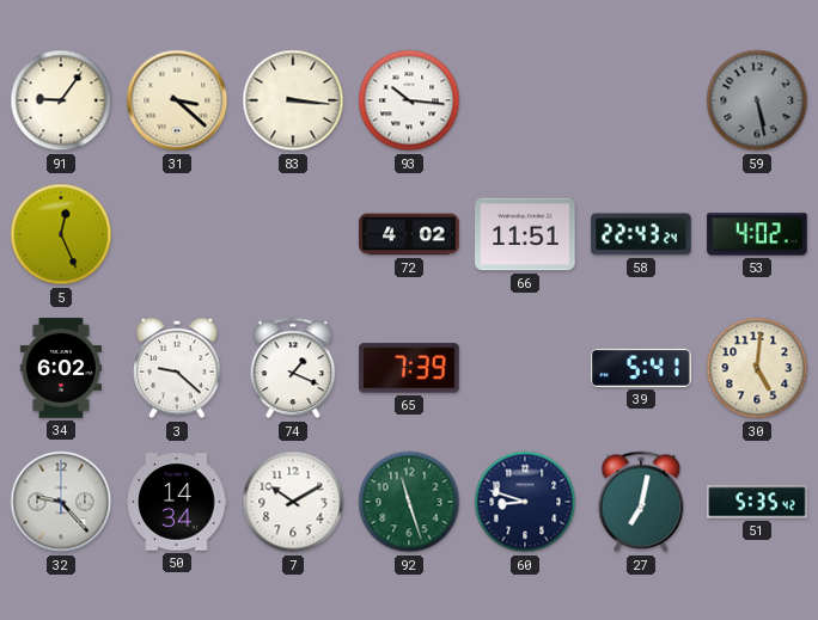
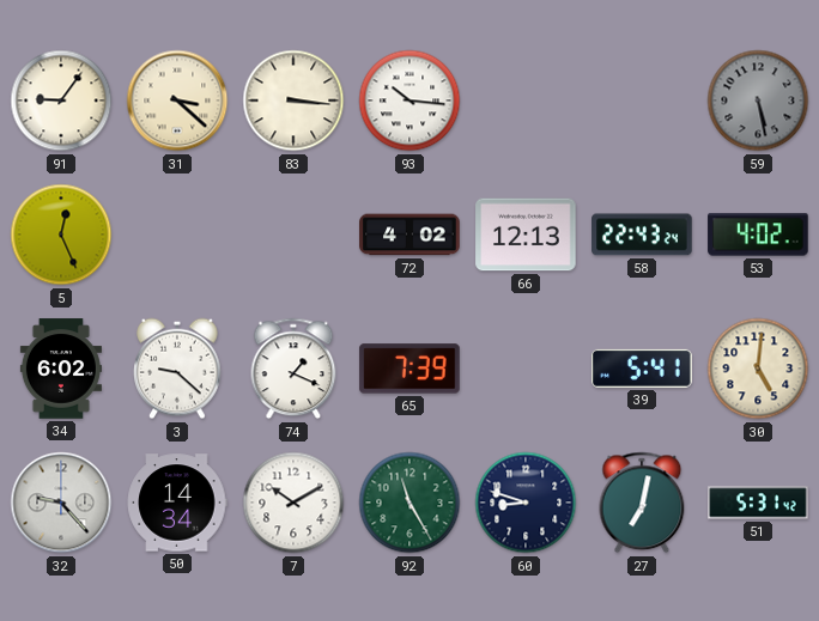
66: 11:51 -> 12:13
92: 11:27 -> 11:25
51: 5:35 -> 5:31
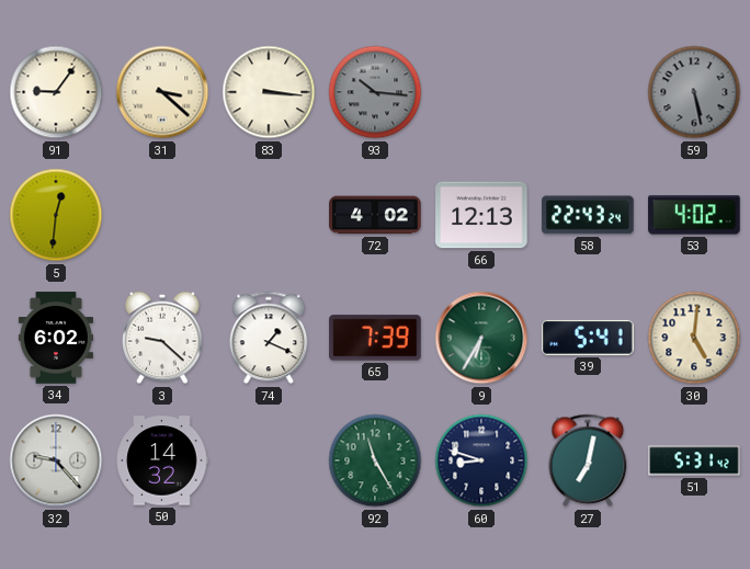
93 dial: white -> grey
5: 12:26 -> 12:31
9: none -> 6:35
50: 14:34 -> 14:32
7: 10:10 -> none
